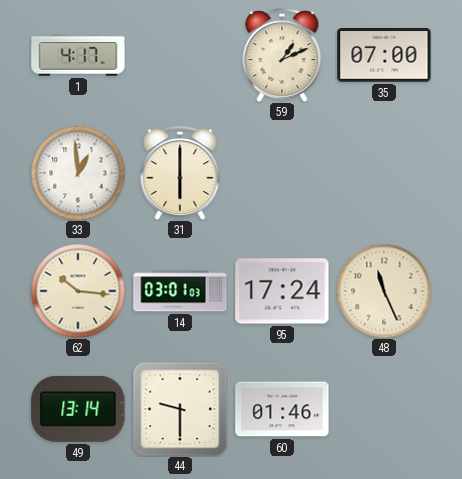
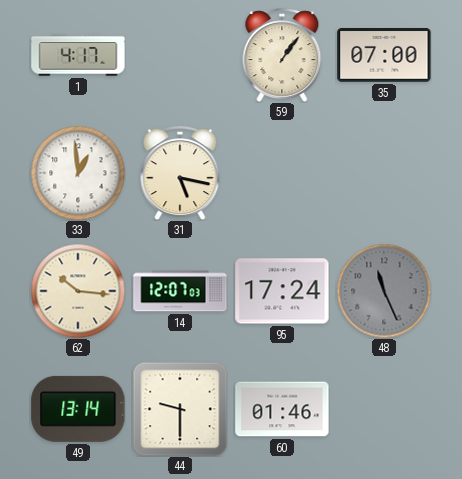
59: 1:11 -> 1:06
31: 6:00 -> 5:17
14: 03:01 -> 12:07
48 dial: cream -> grey
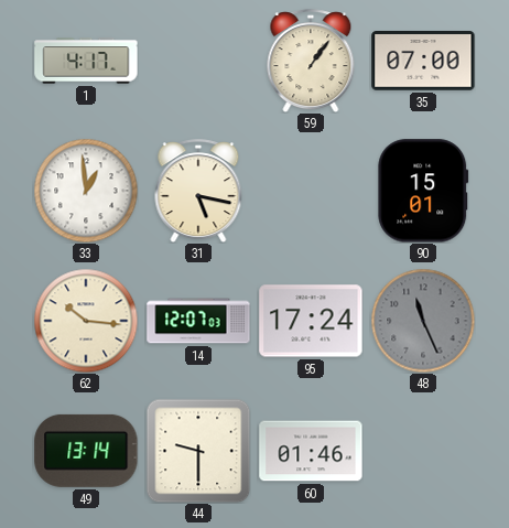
90: none -> 15:01
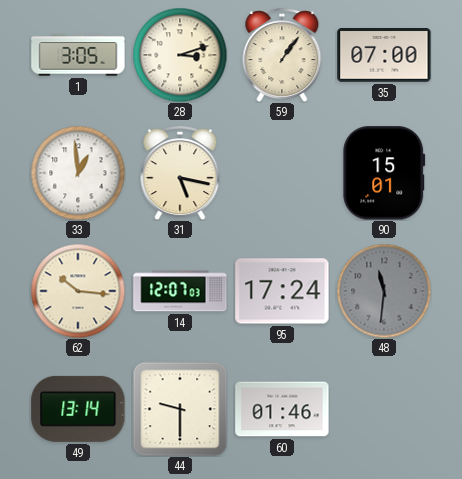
1: 4:17 -> 3:05
28: none -> 3:12
48: 11:26 -> 11:31
